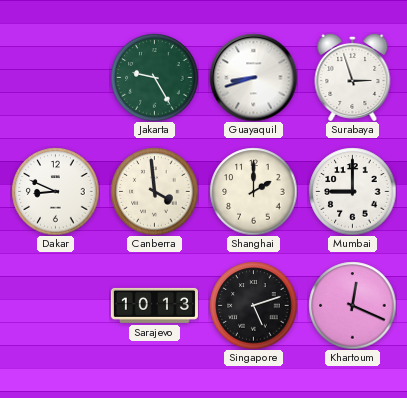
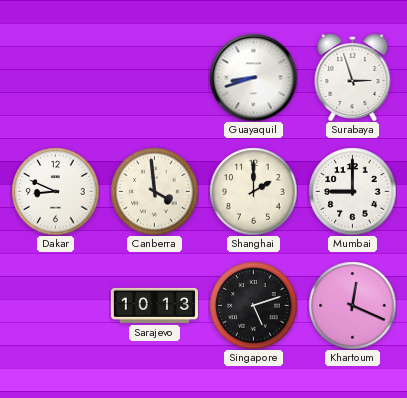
Jakarta: 9:25 -> none
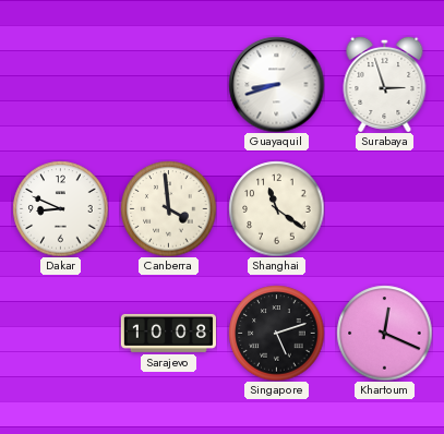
Shanghai: 2:00 -> 11:21
Mumbai: 9:00 -> none
Sarajevo: 10:13 -> 10:08
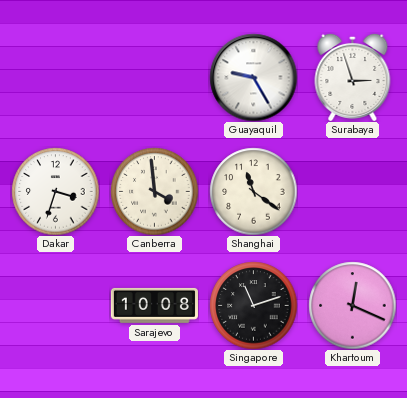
Guayaquil: 8:42 -> 9:25
Dakar: 8:49 -> 3:33
Singapore: 5:12 -> 11:12
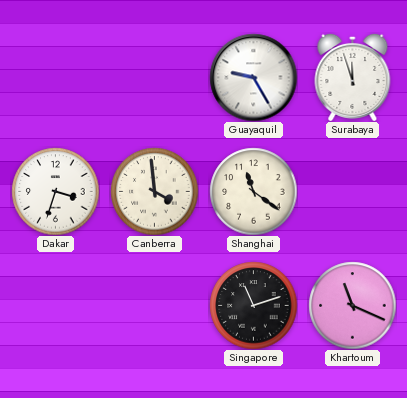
Surabaya: 2:57 -> 11:57
Sarajevo: 10:08 -> none
Khartoum: 12:19 -> 11:19
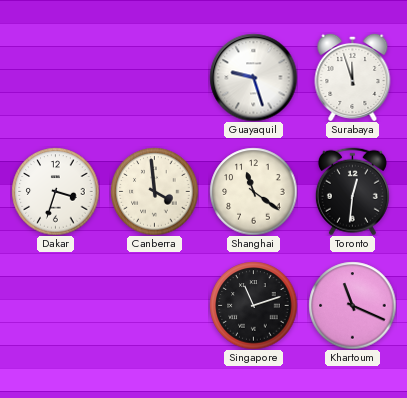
Guayaquil: 9:25 -> 9:27
Toronto: none -> 12:31
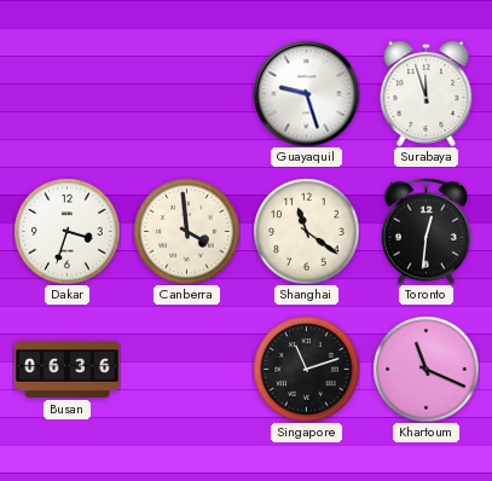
Busan: none -> 06:36
